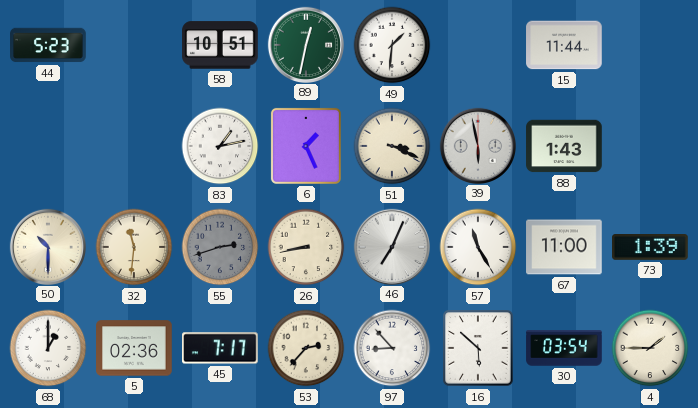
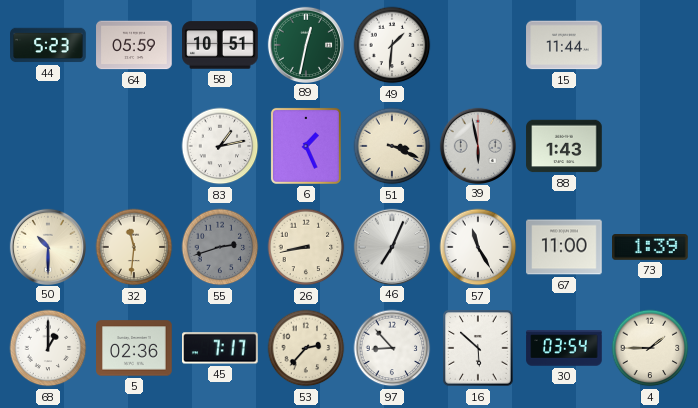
64: none -> 05:59
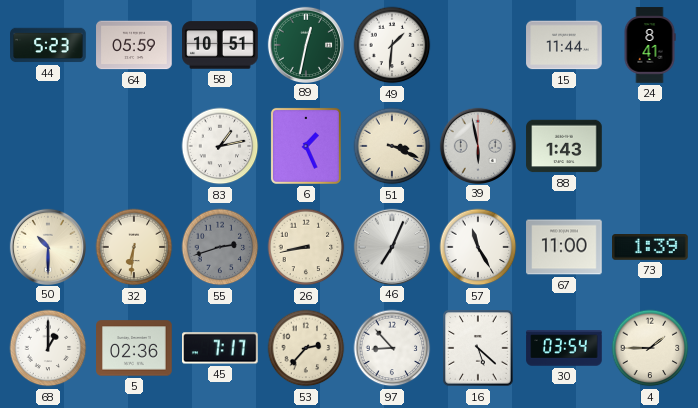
24: none -> 8:41
32: 11:31 -> 6:31
16: 5:52 -> 5:22
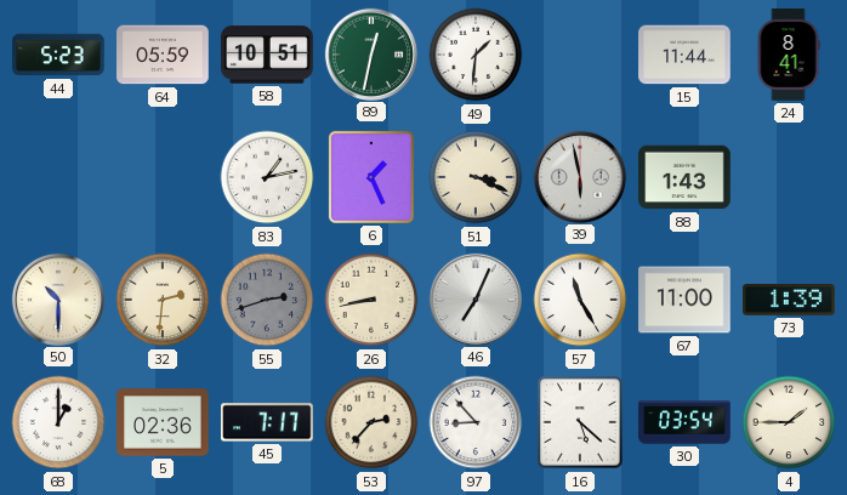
32: 6:31 -> 2:31
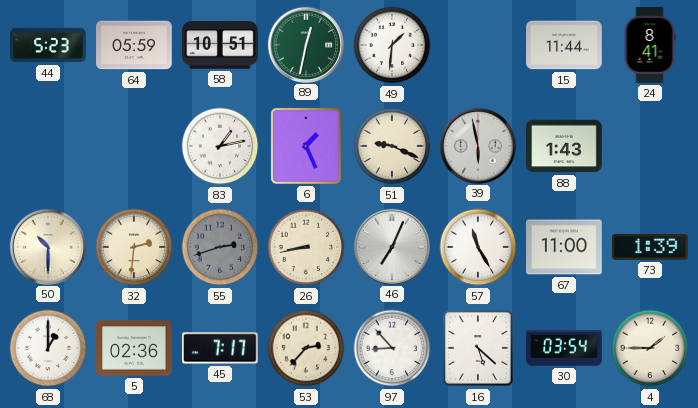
51: 3:19 -> 9:19
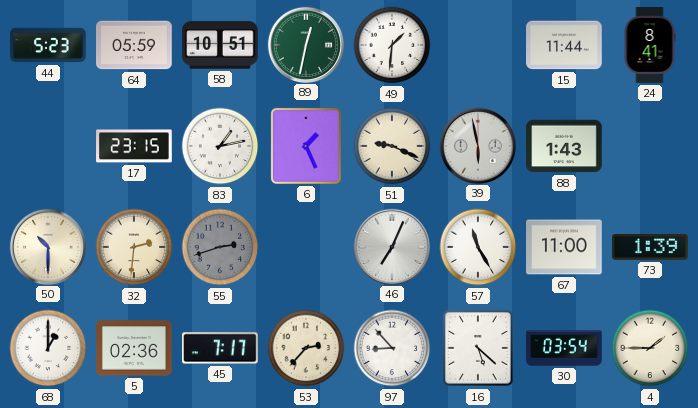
17: none -> 23:15
26: 8:43 -> none
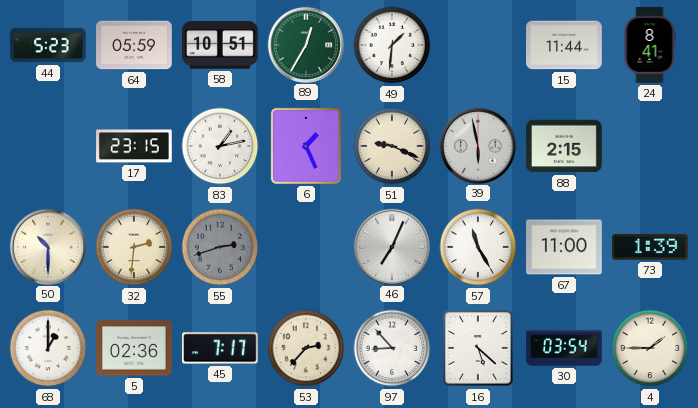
89: 12:32 -> 12:35
88: 1:43 -> 2:15
